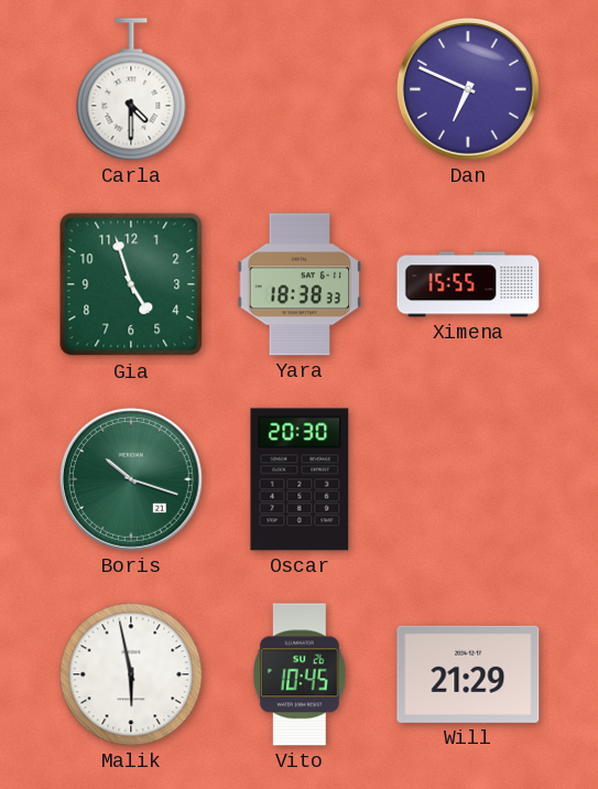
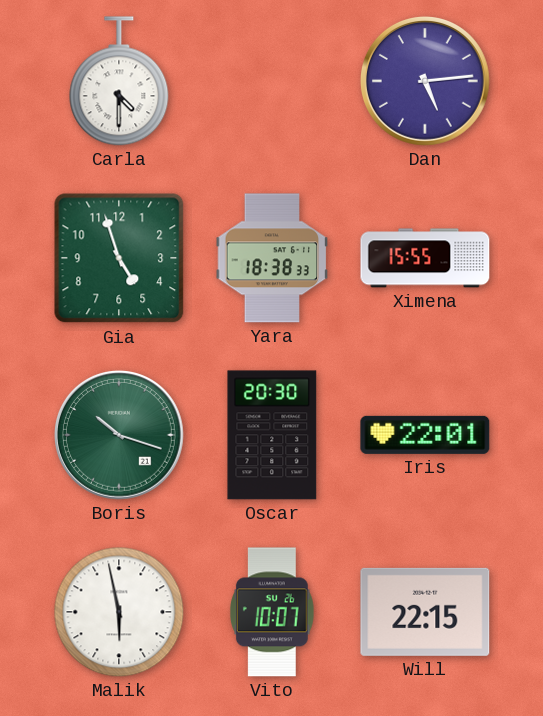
Dan: 6:49 -> 5:14
Iris: none -> 22:01
Vito: 10:45 -> 10:07
Will: 21:29 -> 22:15
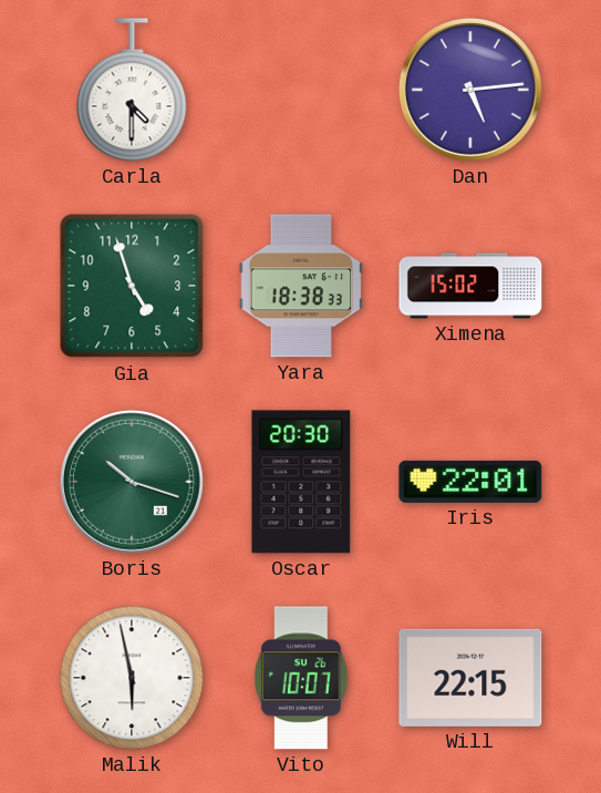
Ximena: 15:55 -> 15:02
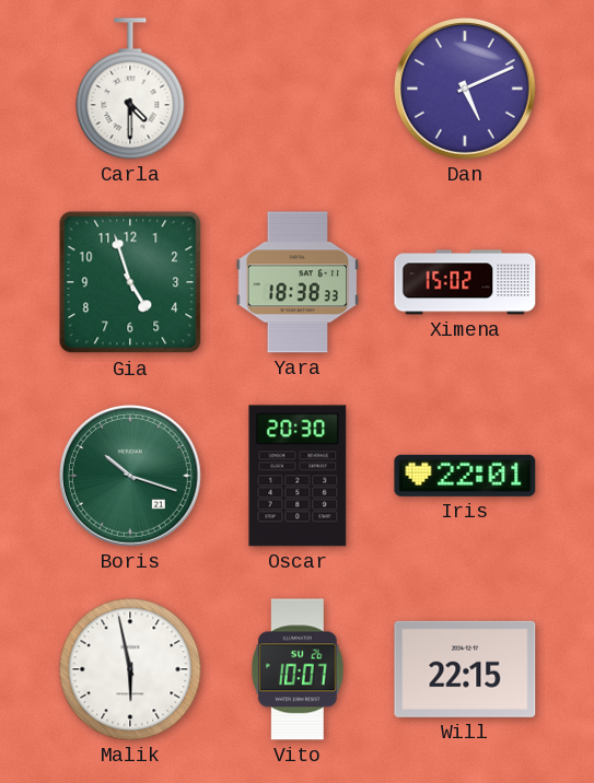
Dan: 5:14 -> 5:11
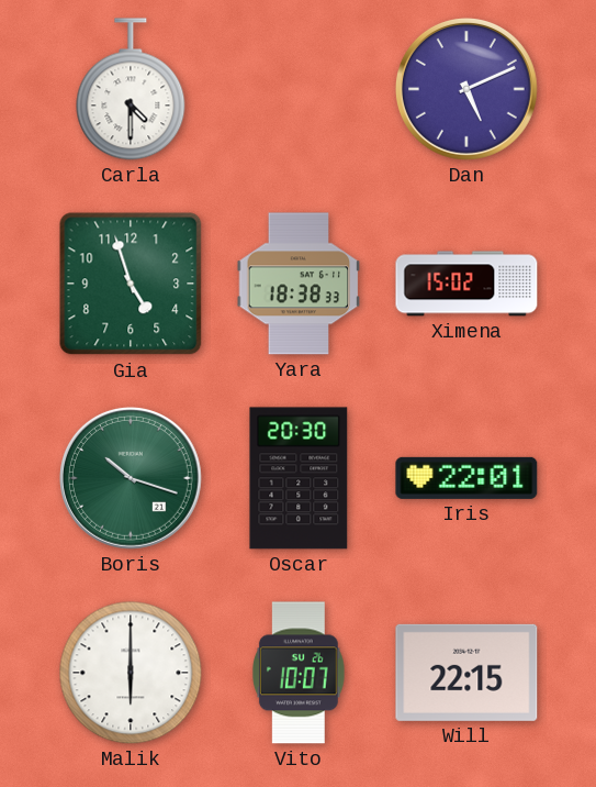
Malik: 5:58 -> 6:00
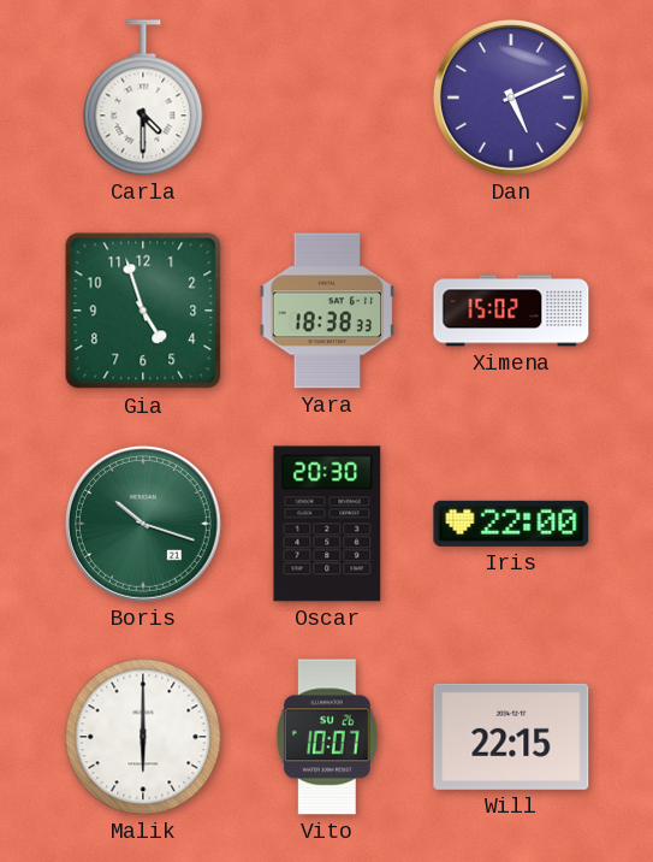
Iris: 22:01 -> 22:00
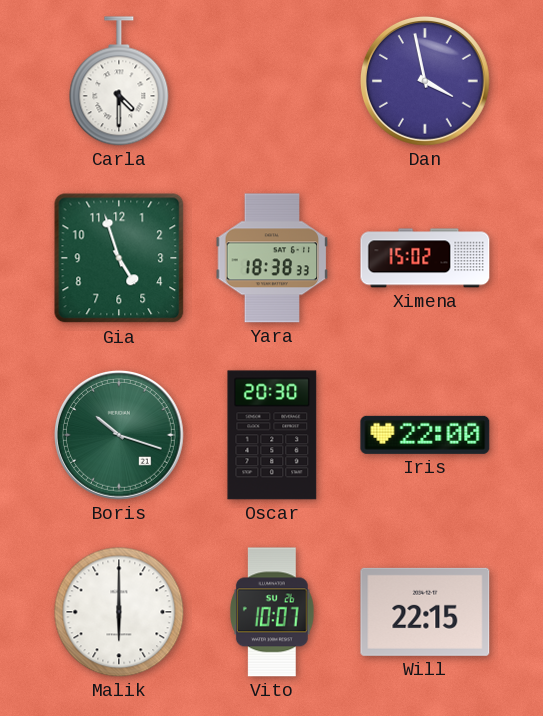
Dan: 5:11 -> 3:58
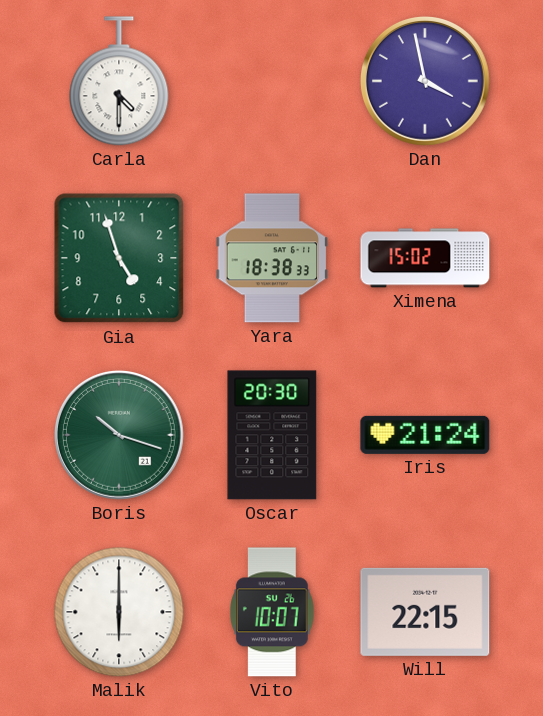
Iris: 22:00 -> 21:24
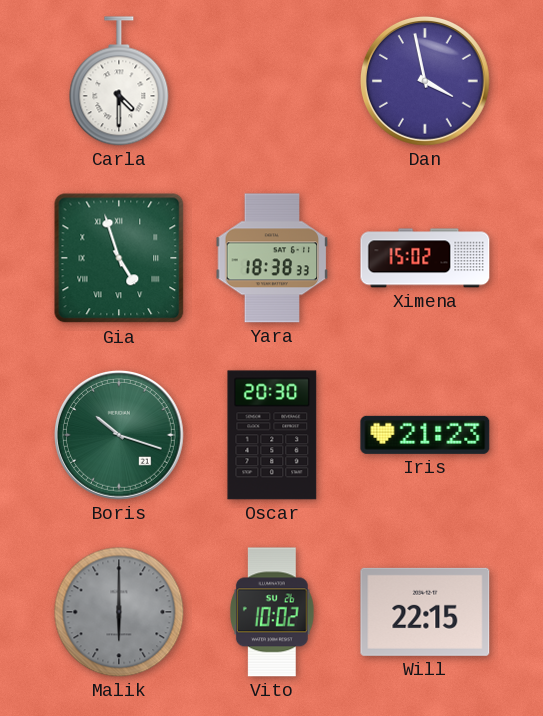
Gia numerals: Arabic -> Roman
Iris: 21:24 -> 21:23
Malik dial: white -> grey
Vito: 10:07 -> 10:02
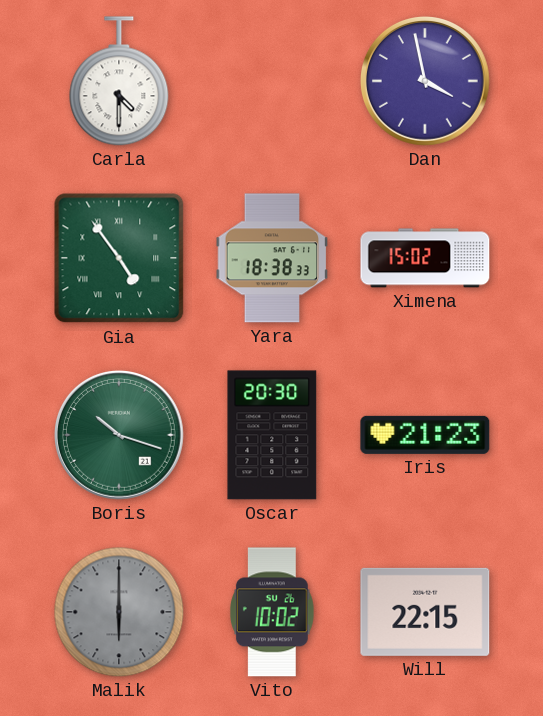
Gia: 4:57 -> 4:54
